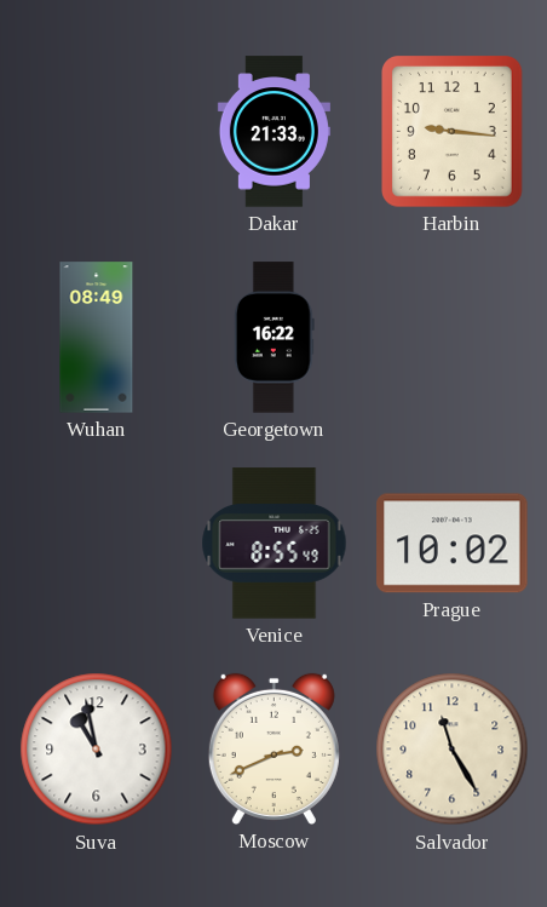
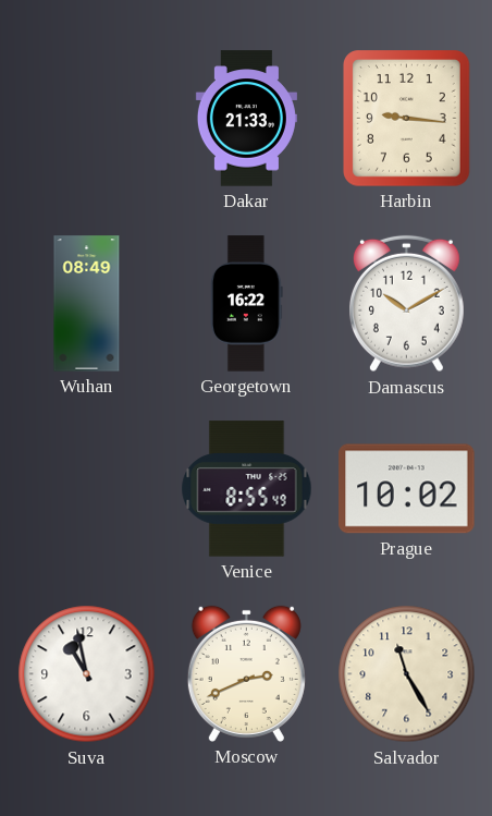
Damascus: none -> 10:10
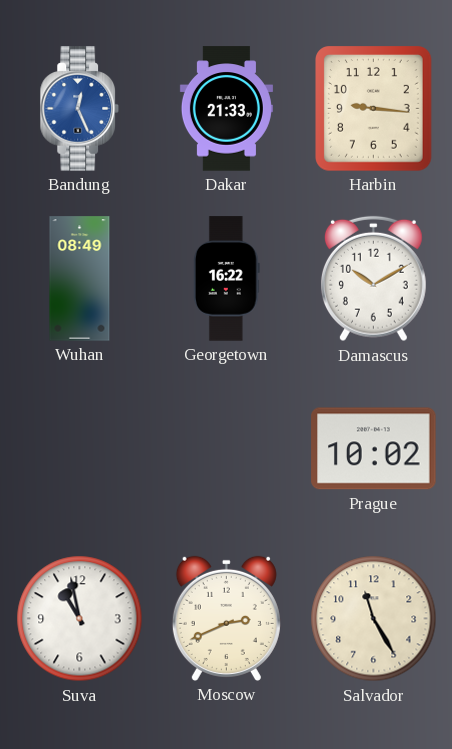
Bandung: none -> 12:26
Venice: 8:55 -> none
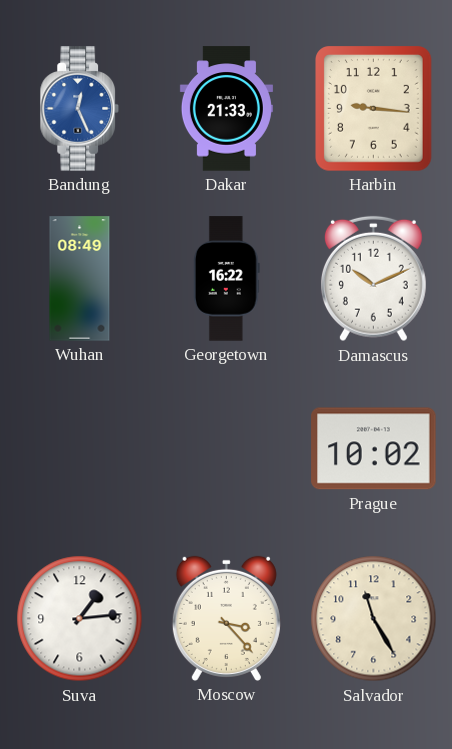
Damascus: 10:10 -> 10:11
Suva: 10:58 -> 1:14
Moscow: 2:41 -> 3:23
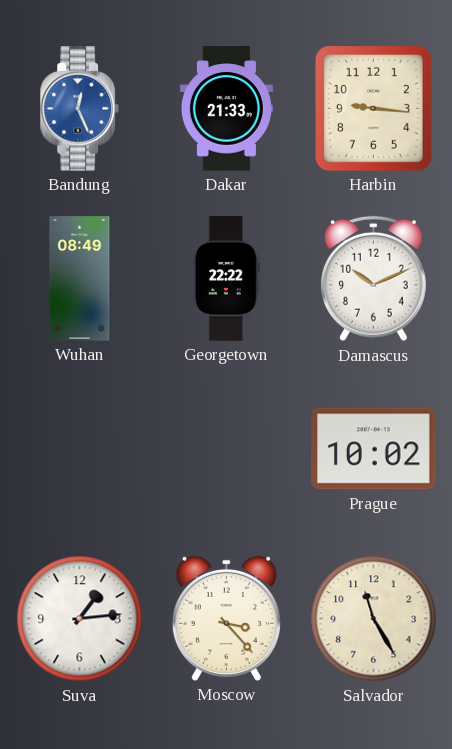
Georgetown: 16:22 -> 22:22
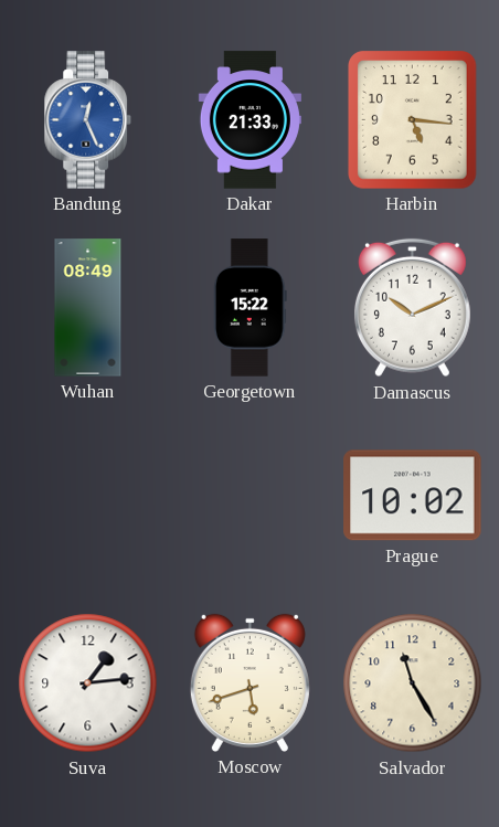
Harbin: 9:16 -> 5:16
Georgetown: 22:22 -> 15:22
Moscow: 3:23 -> 5:42
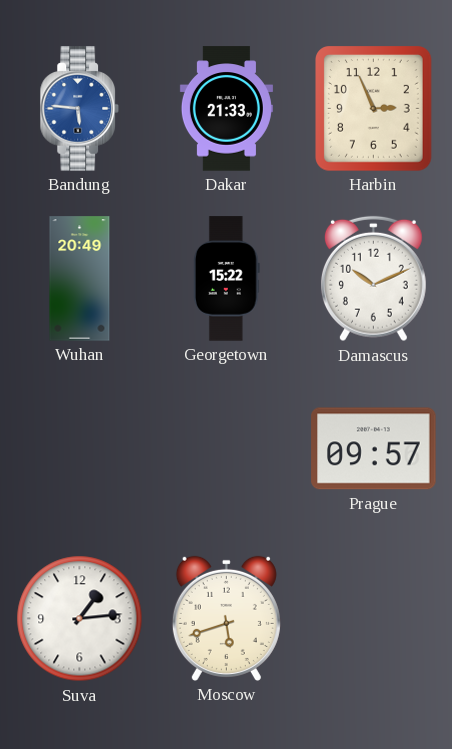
Bandung: 12:26 -> 5:46
Harbin: 5:16 -> 2:56
Wuhan: 08:49 -> 20:49
Prague: 10:02 -> 09:57
Salvador: 11:25 -> none
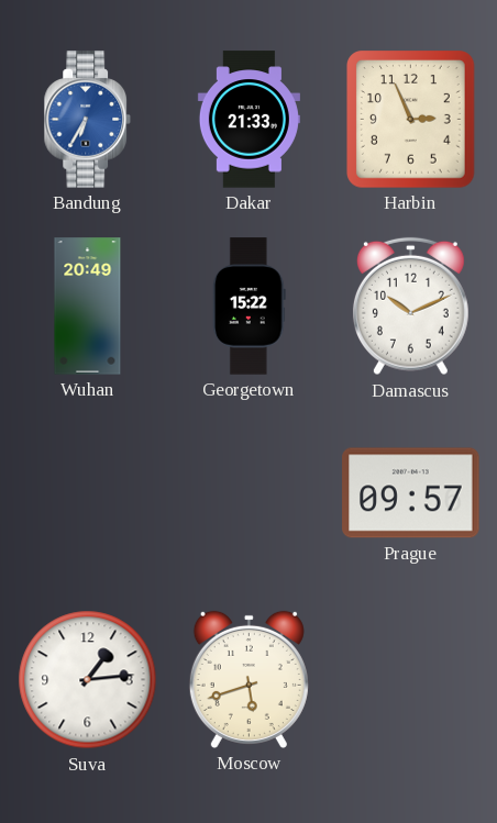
Bandung: 5:46 -> 6:35
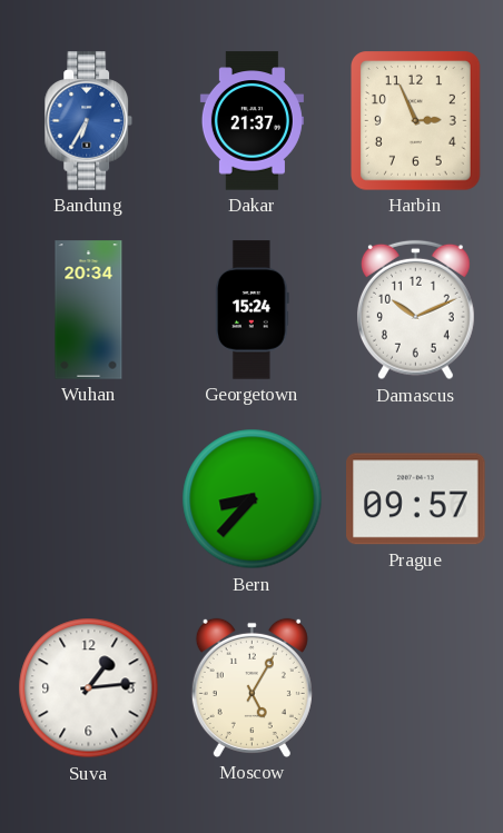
Dakar: 21:33 -> 21:37
Wuhan: 20:49 -> 20:34
Georgetown: 15:22 -> 15:24
Bern: none -> 8:37
Moscow: 5:42 -> 5:05
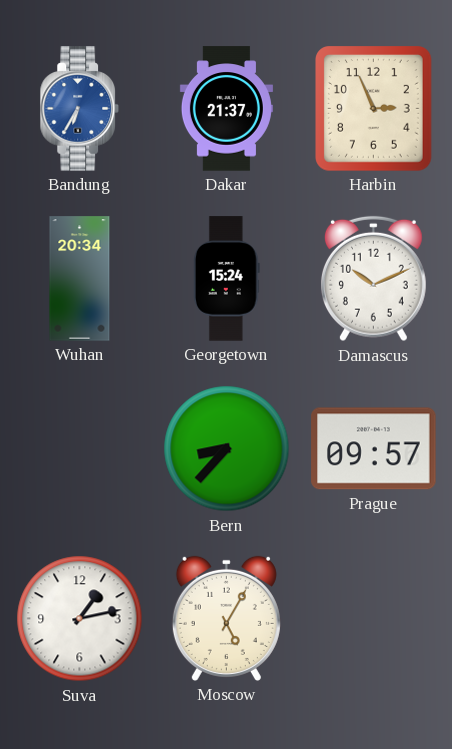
Suva: 1:14 -> 1:13
